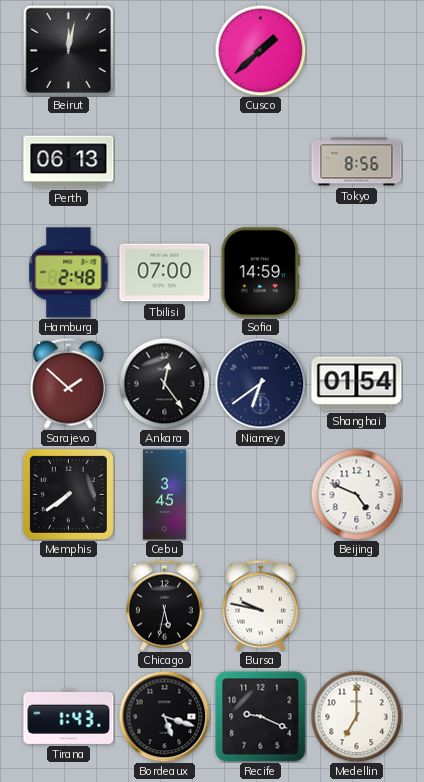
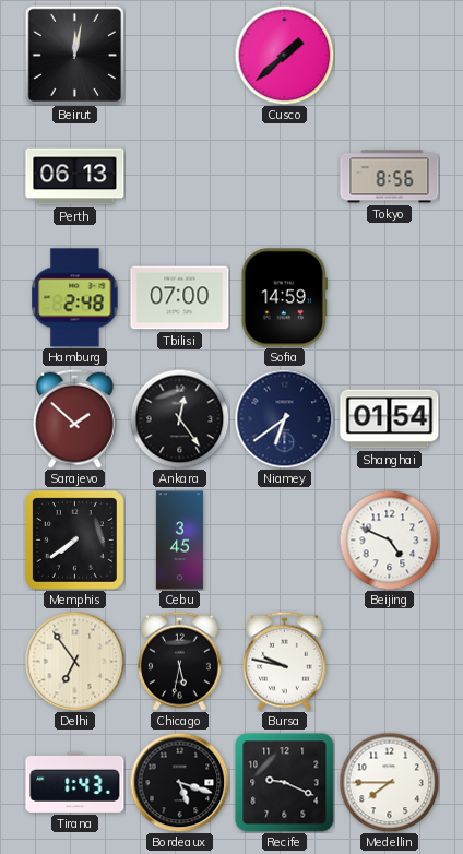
Delhi: none -> 6:54
Medellin: 7:00 -> 7:45
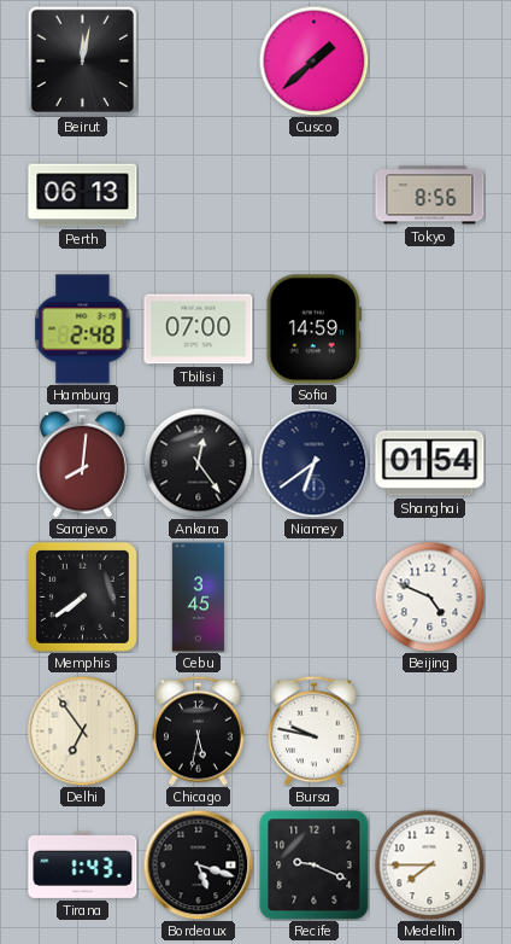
Sarajevo: 1:52 -> 8:01
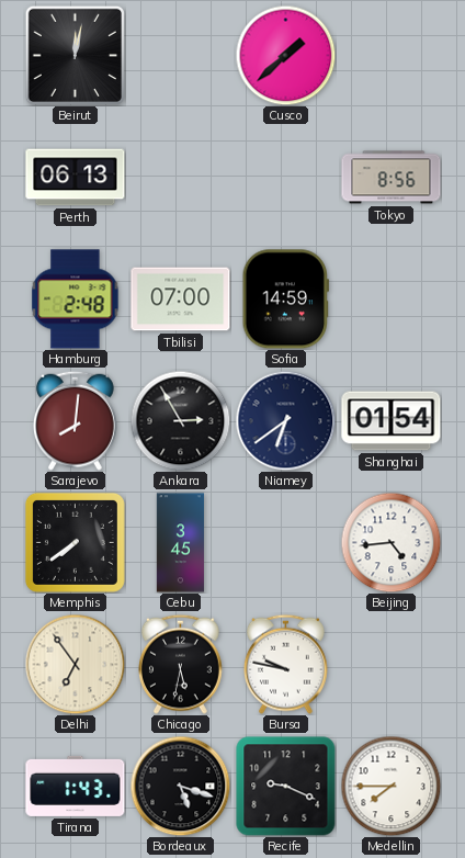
Ankara: 12:24 -> 2:55
Beijing: 4:49 -> 4:44
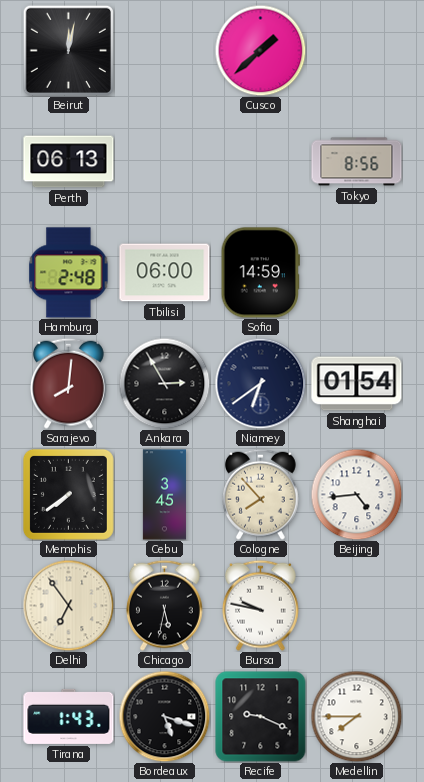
Tbilisi: 07:00 -> 06:00
Cologne: none -> 7:53
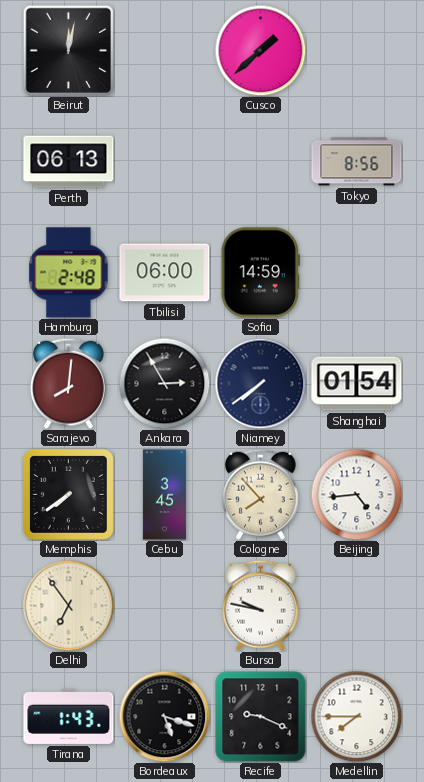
Niamey: 6:39 -> 7:39
Chicago: 5:32 -> none
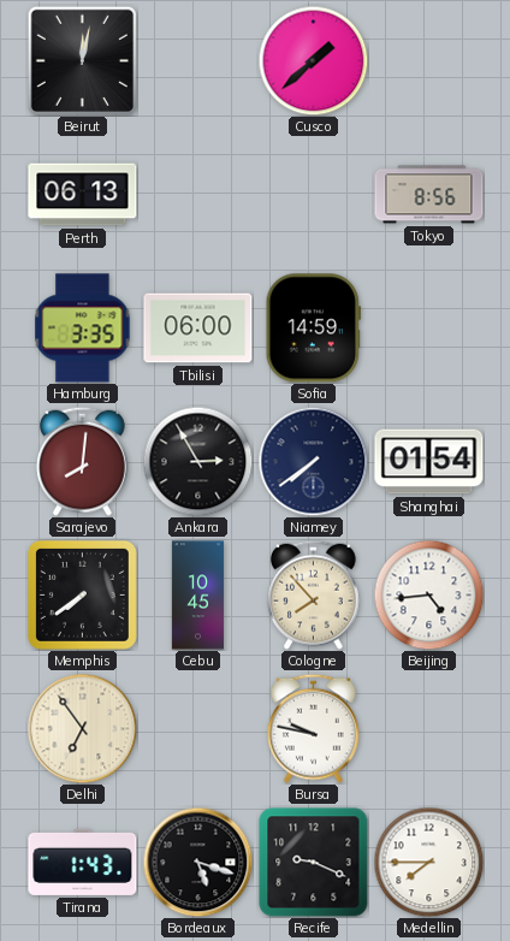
Hamburg: 2:48 -> 3:35
Cebu: 3:45 -> 10:45
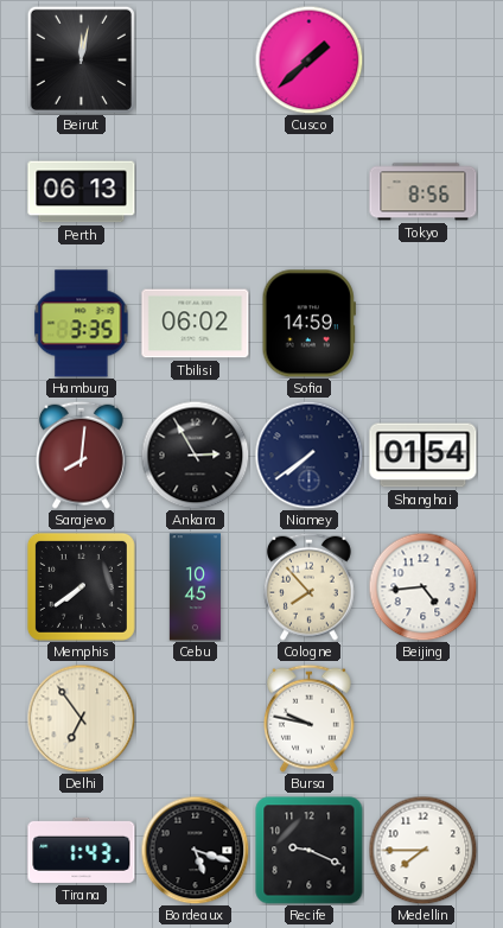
Tbilisi: 06:00 -> 06:02
